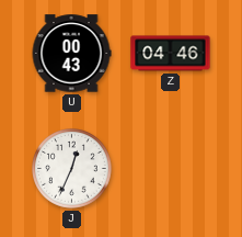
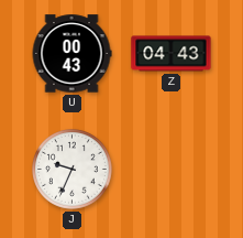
Z: 04:46 -> 04:43
J: 12:34 -> 9:34
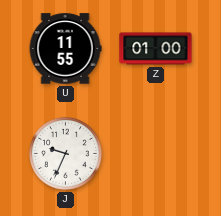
U: 00:43 -> 11:55
Z: 04:43 -> 01:00
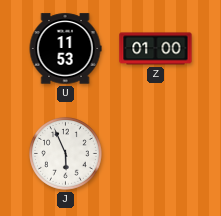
U: 11:55 -> 11:53
J: 9:34 -> 5:56
